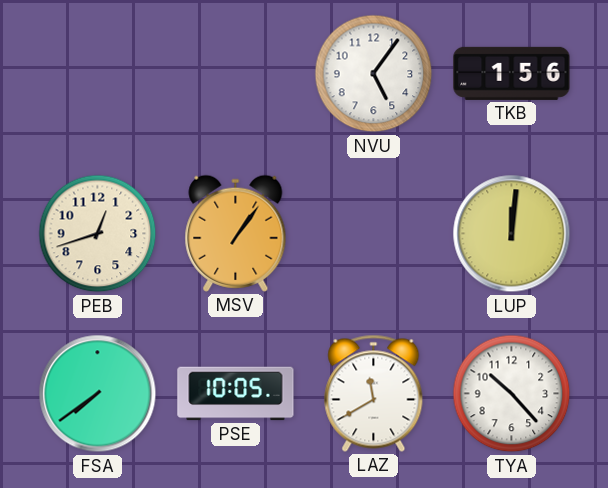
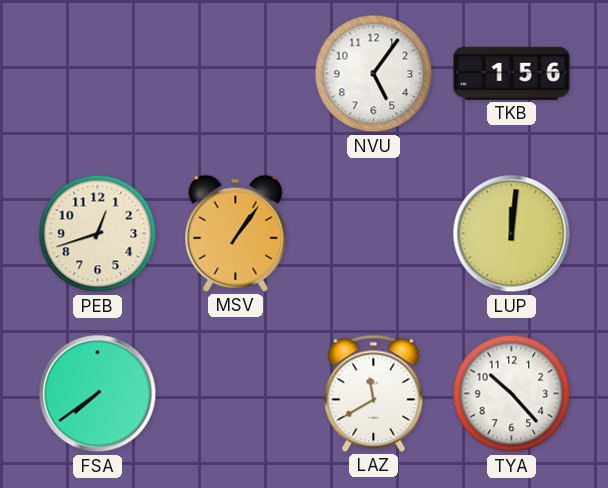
PSE: 10:05 -> none
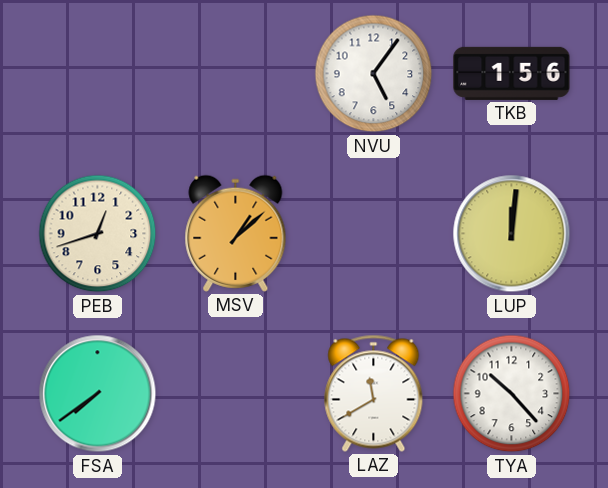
MSV: 1:06 -> 1:08
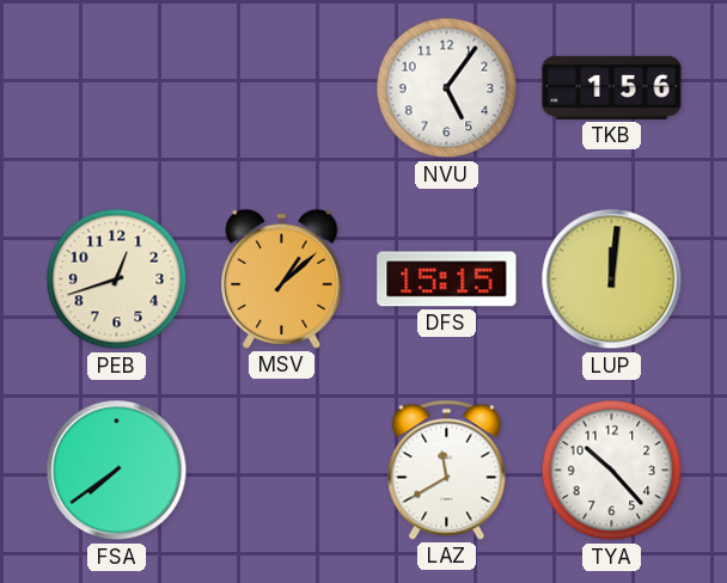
DFS: none -> 15:15
